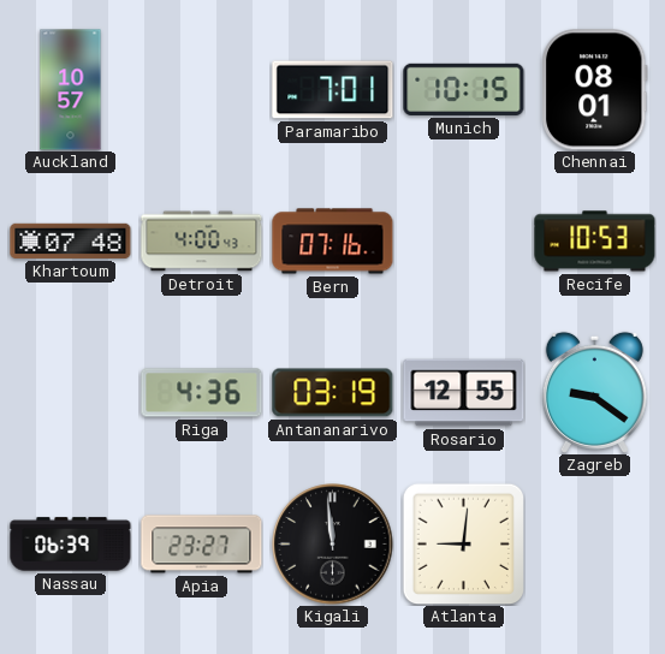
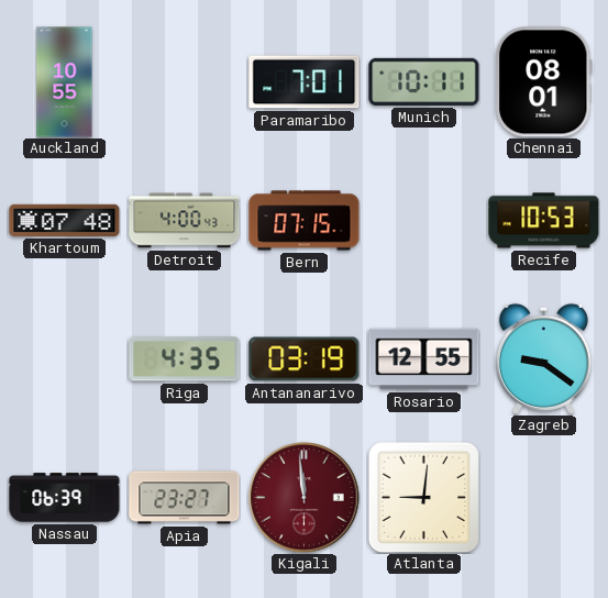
Auckland: 10:57 -> 10:55
Munich: 10:15 -> 10:11
Bern: 07:16 -> 07:15
Riga: 4:36 -> 4:35
Kigali dial: black -> burgundy
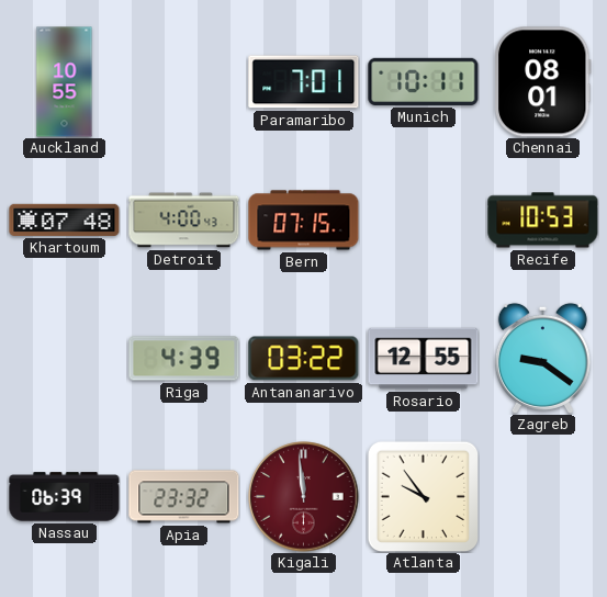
Riga: 4:35 -> 4:39
Antananarivo: 03:19 -> 03:22
Apia: 23:27 -> 23:32
Atlanta: 9:01 -> 9:54
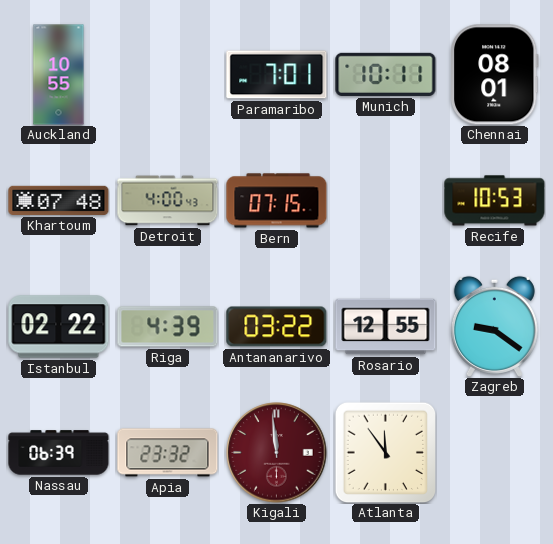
Istanbul: none -> 02:22
Atlanta: 9:54 -> 11:54
